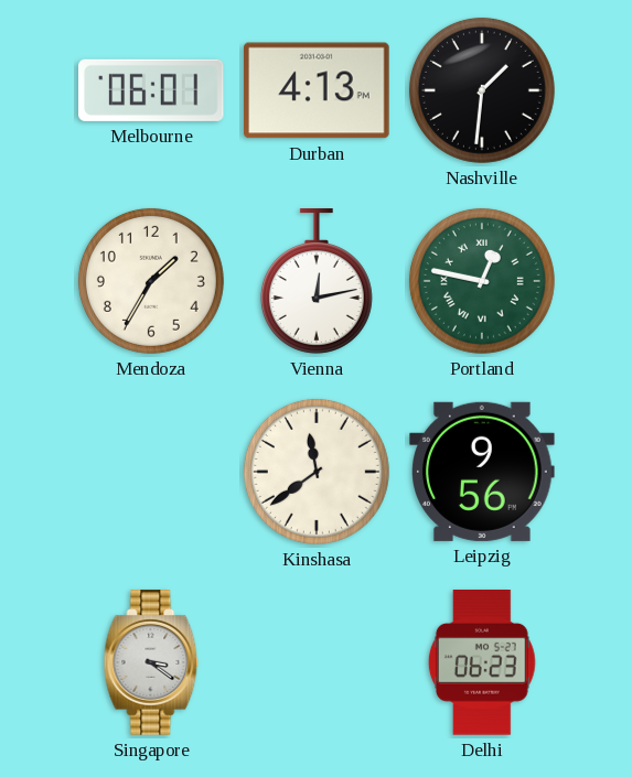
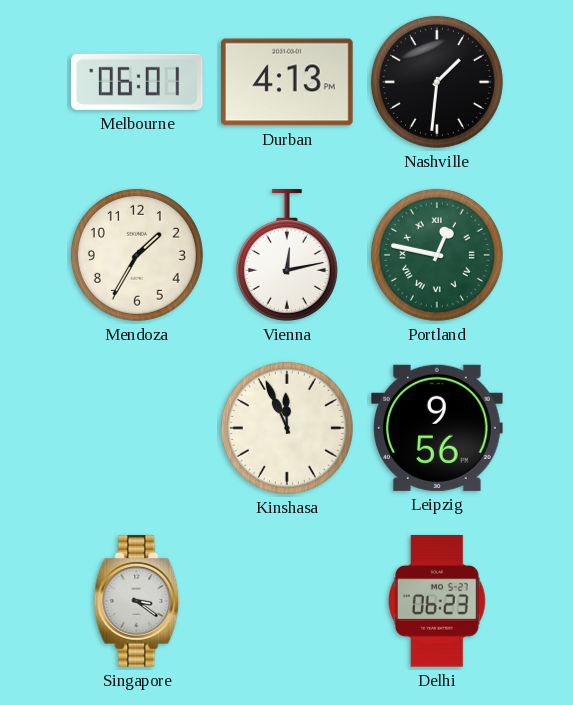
Kinshasa: 11:39 -> 11:56
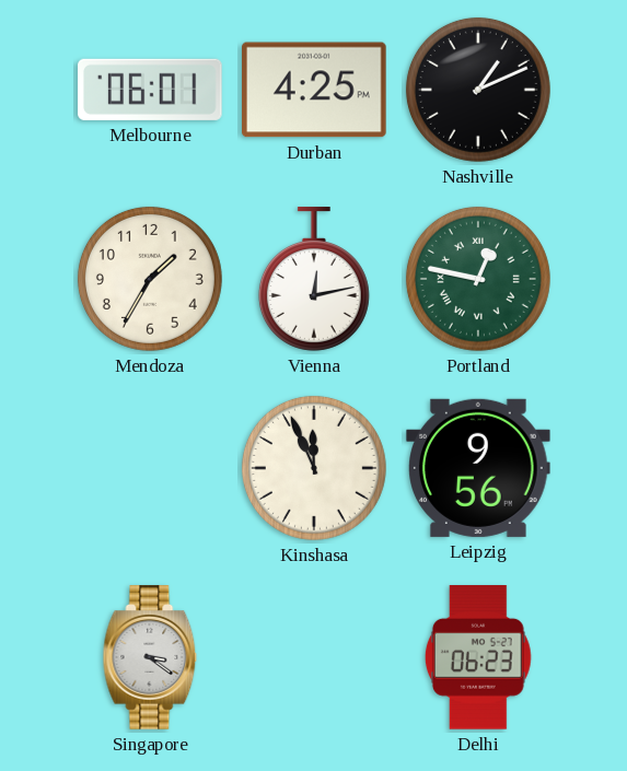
Durban: 4:13 -> 4:25
Nashville: 1:31 -> 1:11
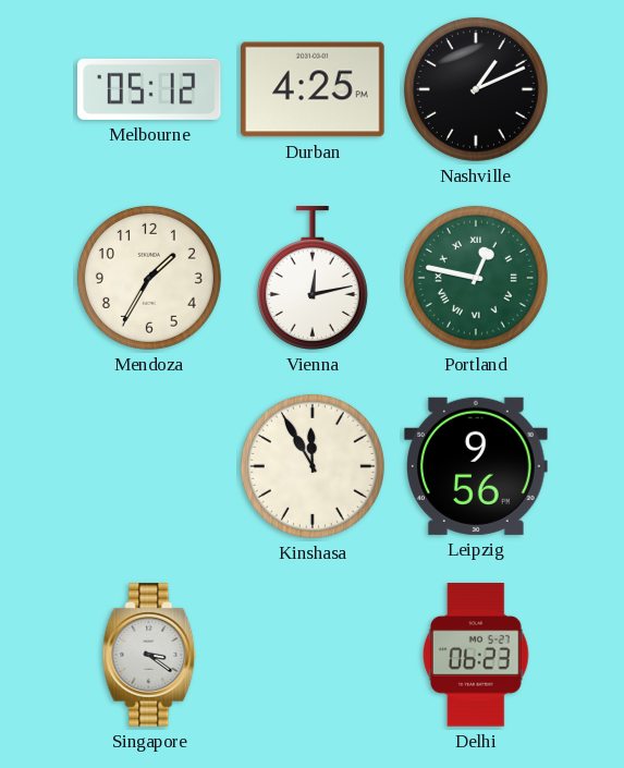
Melbourne: 06:01 -> 05:12
Kinshasa: 11:56 -> 11:55
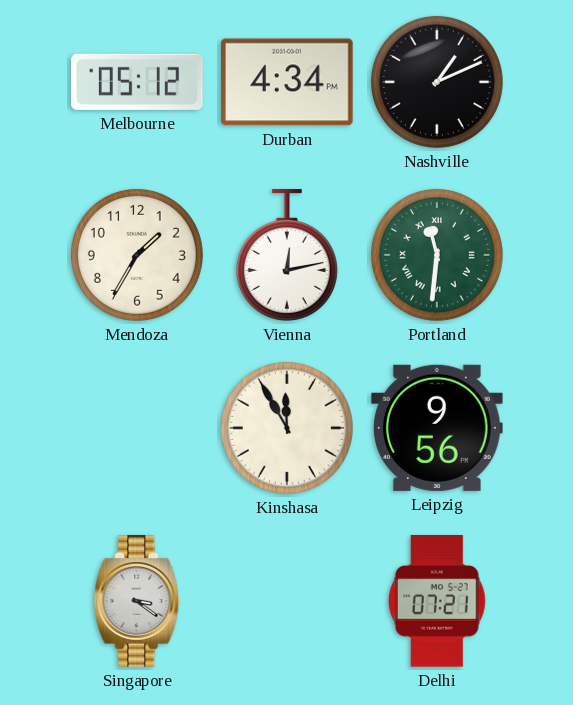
Durban: 4:25 -> 4:34
Portland: 12:47 -> 11:31
Delhi: 06:23 -> 07:21
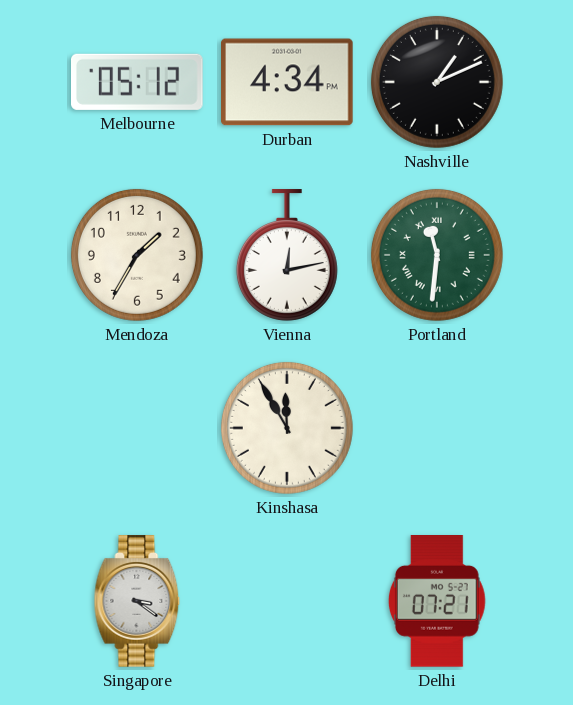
Leipzig: 9:56 -> none
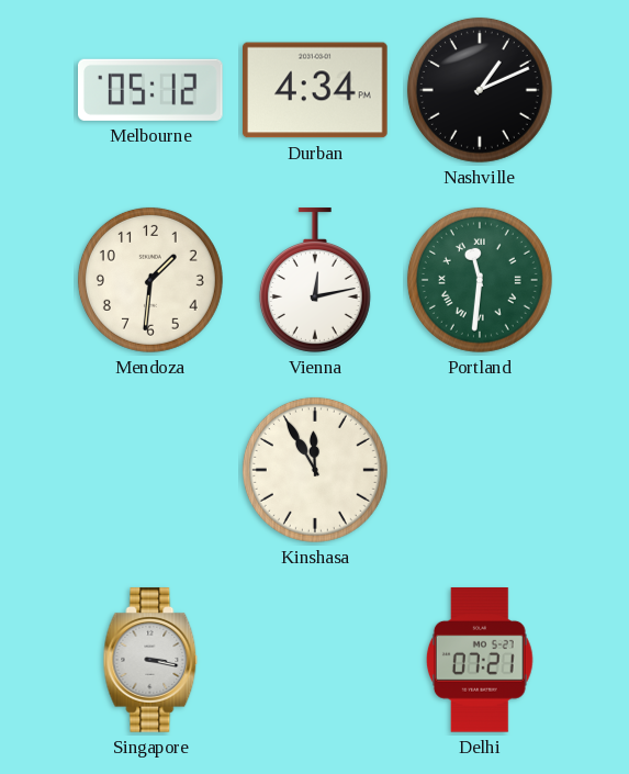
Mendoza: 1:35 -> 1:31
Singapore: 3:21 -> 3:17
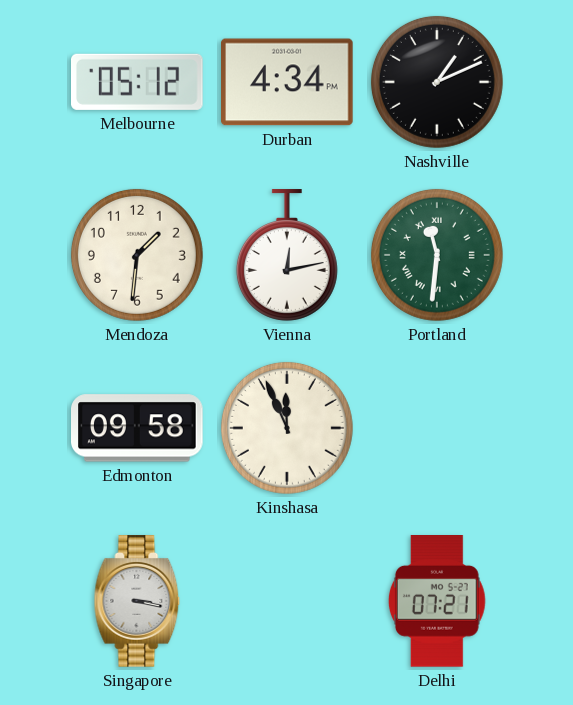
Edmonton: none -> 09:58
Kinshasa: 11:55 -> 11:56
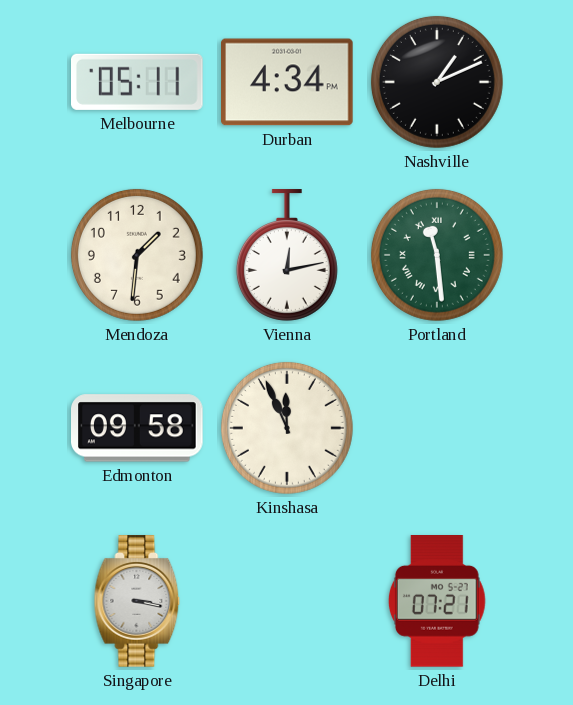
Melbourne: 05:12 -> 05:11
Portland: 11:31 -> 11:29
